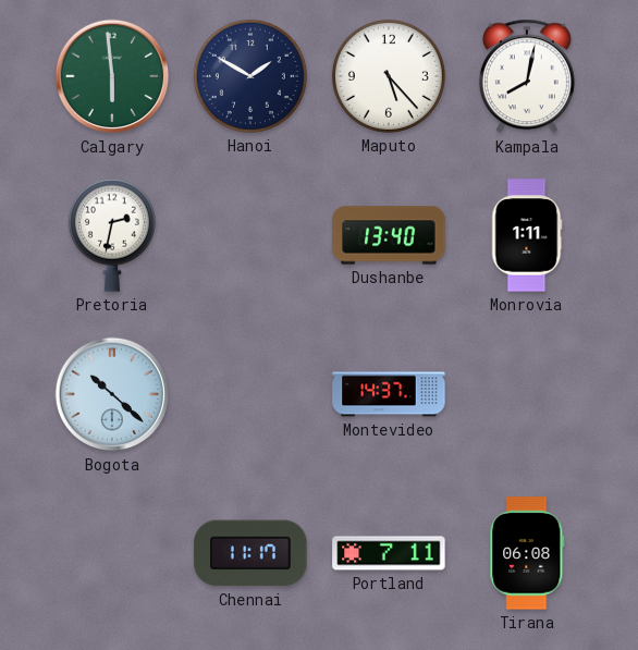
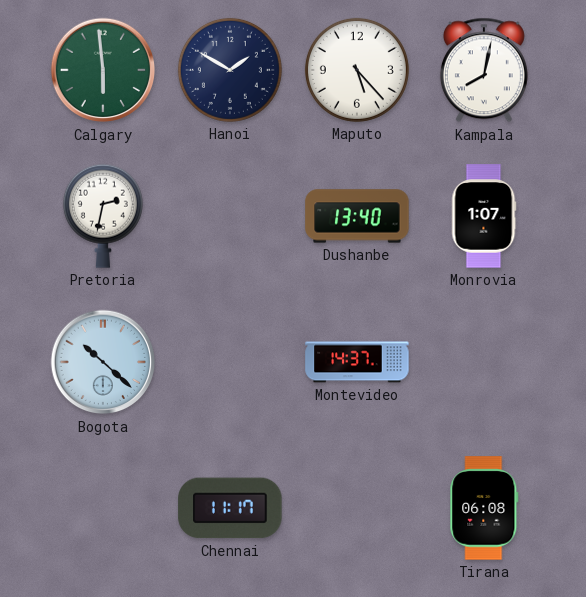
Monrovia: 1:11 -> 1:07
Portland: 7:11 -> none
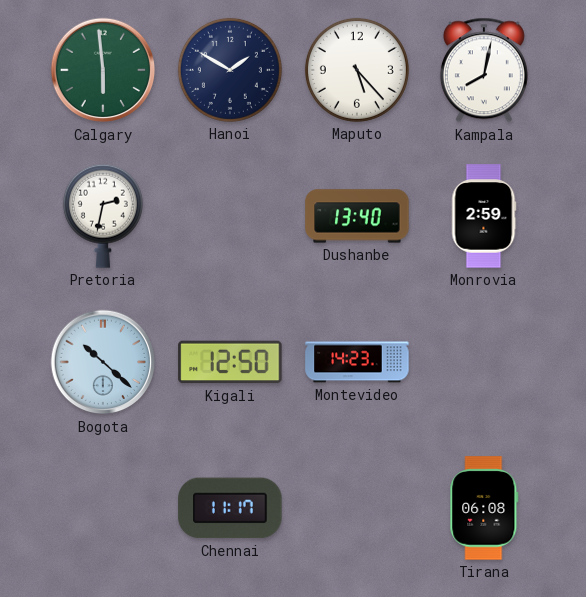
Monrovia: 1:07 -> 2:59
Kigali: none -> 12:50
Montevideo: 14:37 -> 14:23
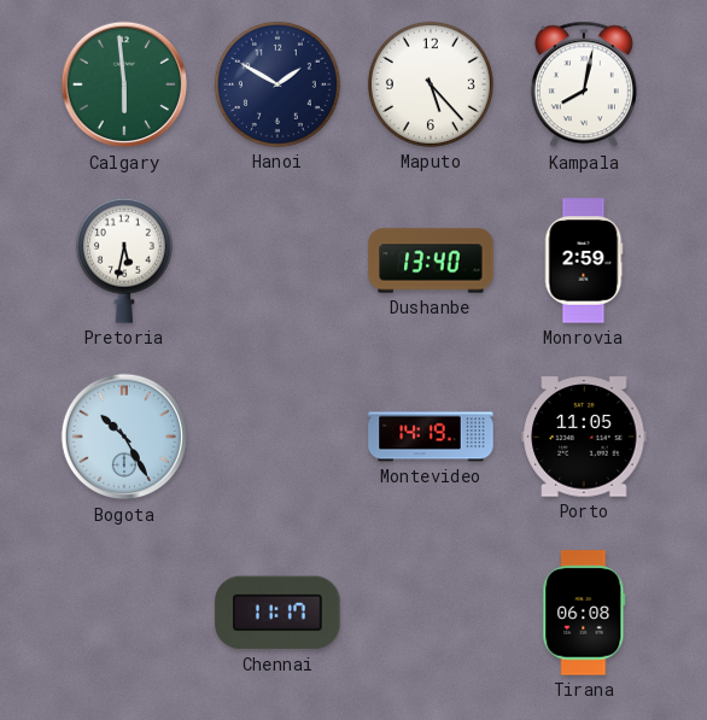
Pretoria: 2:32 -> 5:32
Bogota: 10:22 -> 10:25
Kigali: 12:50 -> none
Montevideo: 14:23 -> 14:19
Porto: none -> 11:05
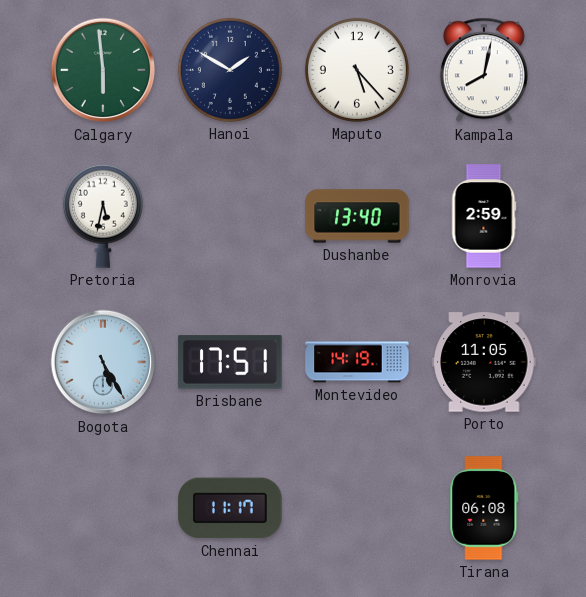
Bogota: 10:25 -> 5:25
Brisbane: none -> 17:51
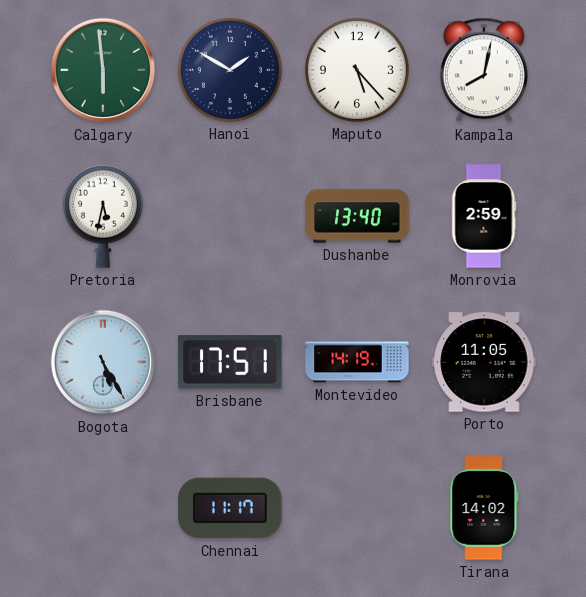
Tirana: 06:08 -> 14:02
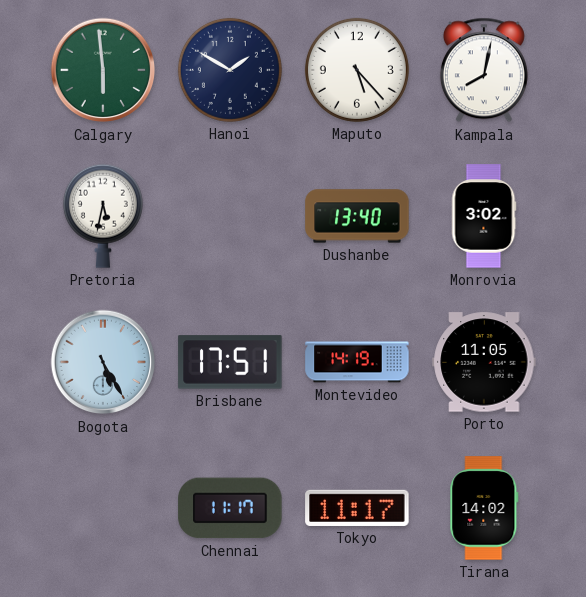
Monrovia: 2:59 -> 3:02
Tokyo: none -> 11:17
